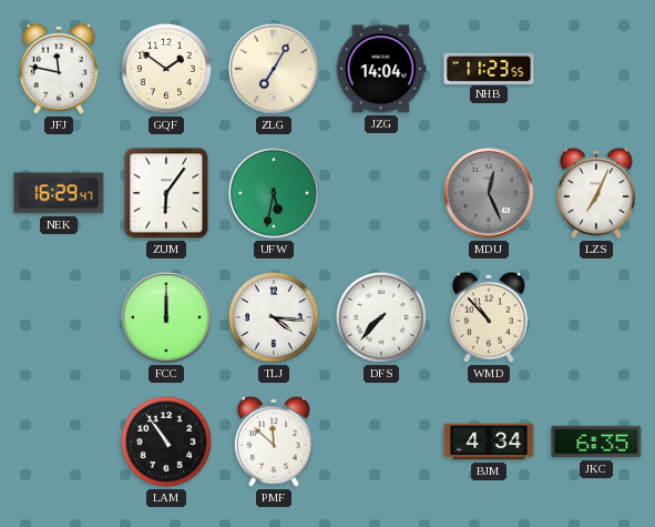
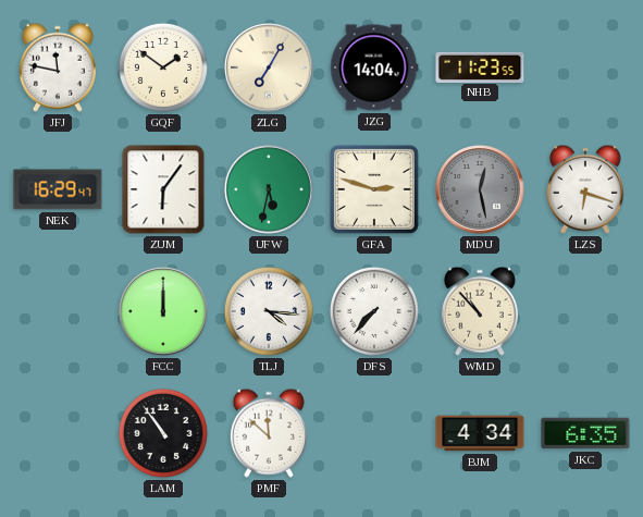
GFA: none -> 2:48
MDU: 12:26 -> 12:28
LZS: 7:04 -> 6:18
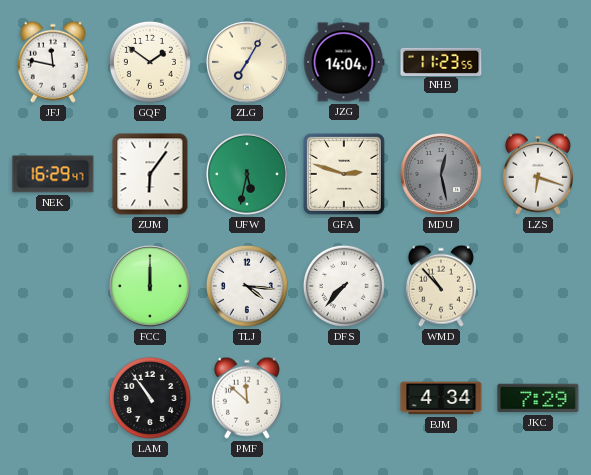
JKC: 6:35 -> 7:29
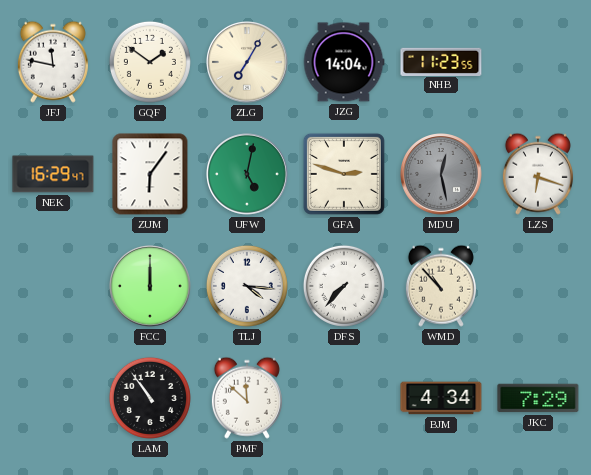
UFW: 5:32 -> 5:02
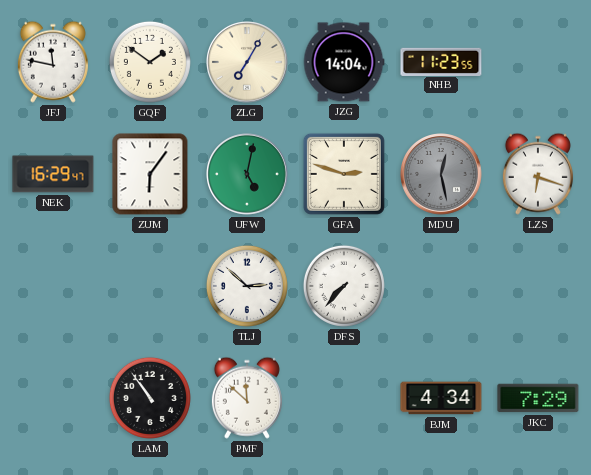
FCC: 12:00 -> none
TLJ: 4:16 -> 2:52
WMD: 10:53 -> none
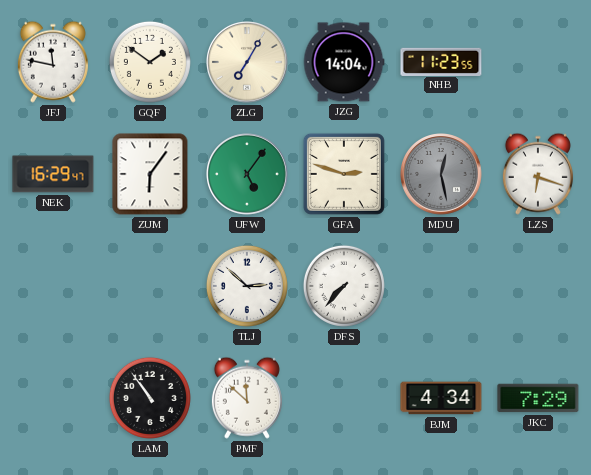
UFW: 5:02 -> 5:06
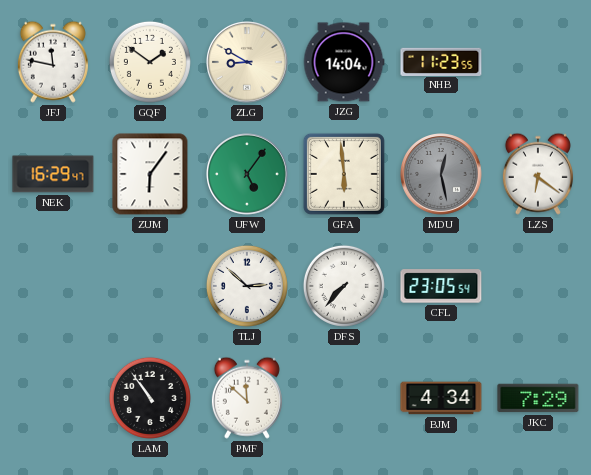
ZLG: 7:05 -> 8:50
GFA: 2:48 -> 5:59
LZS: 6:18 -> 6:21
CFL: none -> 23:05
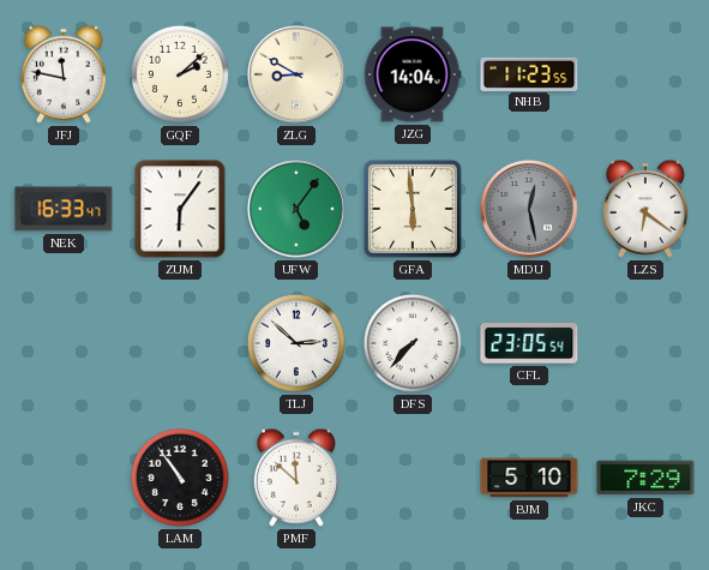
GQF: 1:51 -> 2:08
NEK: 16:29 -> 16:33
BJM: 4:34 -> 5:10
